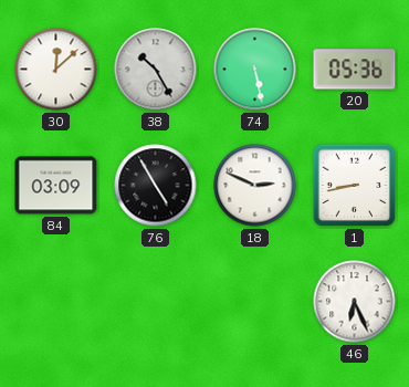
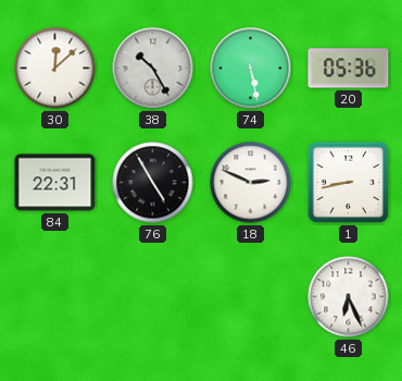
84: 03:09 -> 22:31
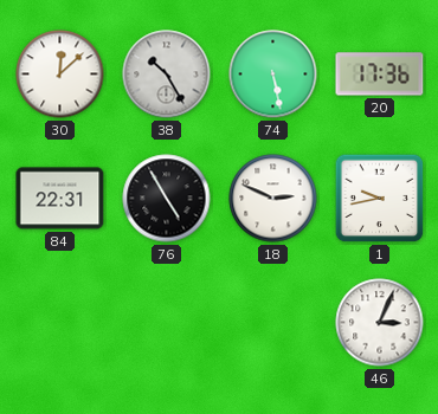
20: 05:36 -> 17:36
1: 8:43 -> 9:43
46: 6:26 -> 3:04
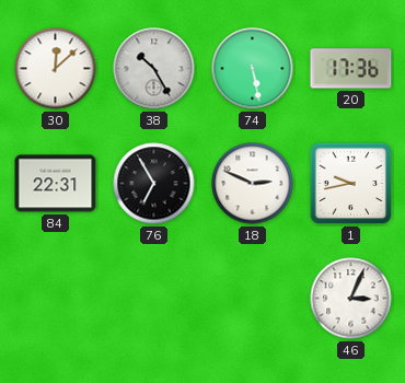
76: 4:55 -> 6:55
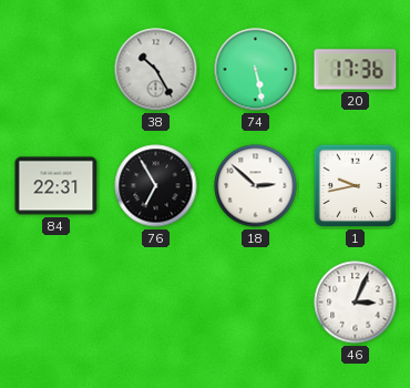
30: 12:08 -> none
18: 2:49 -> 2:52
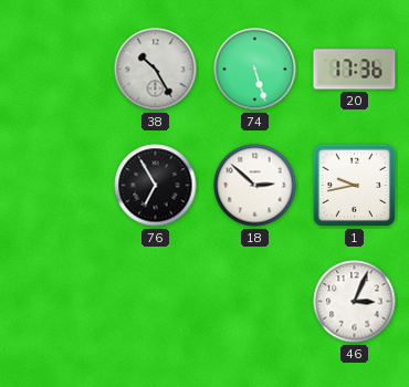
74: 5:28 -> 5:27
84: 22:31 -> none
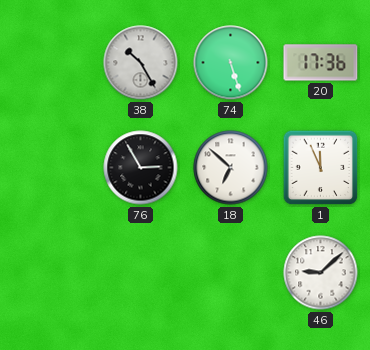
76: 6:55 -> 2:55
18: 2:52 -> 6:52
1: 9:43 -> 11:56
46: 3:04 -> 9:08
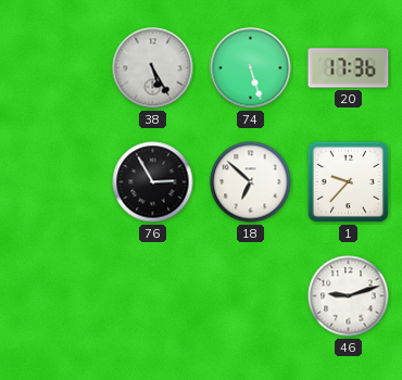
38: 10:25 -> 5:25
1: 11:56 -> 9:37
46: 9:08 -> 9:12
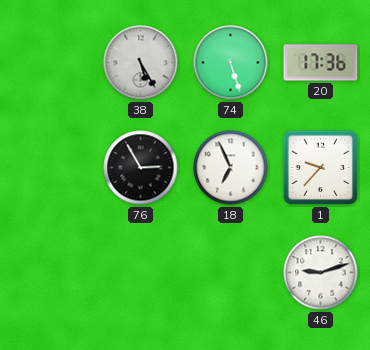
18: 6:52 -> 6:56
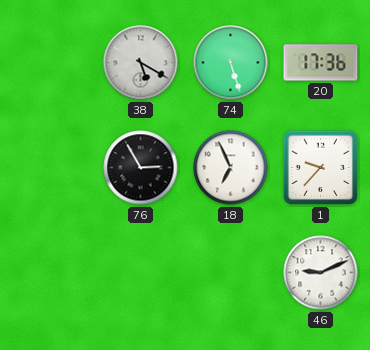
38: 5:25 -> 5:20
46: 9:12 -> 9:11
